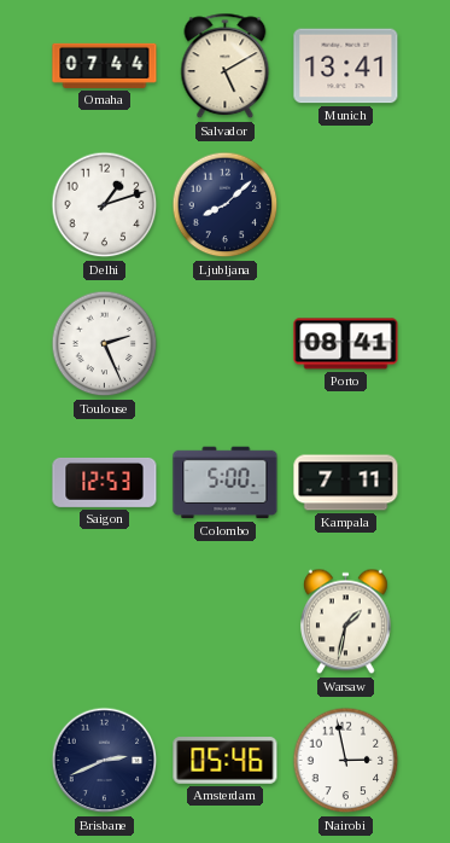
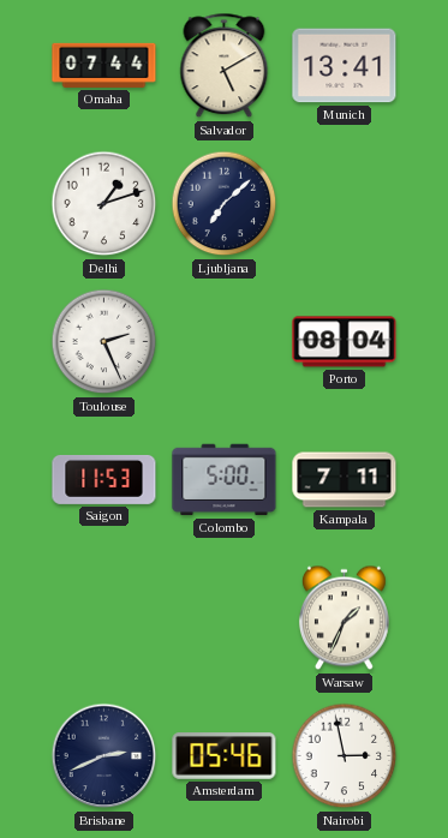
Ljubljana: 8:08 -> 7:08
Porto: 08:41 -> 08:04
Saigon: 12:53 -> 11:53
Warsaw: 1:32 -> 1:34
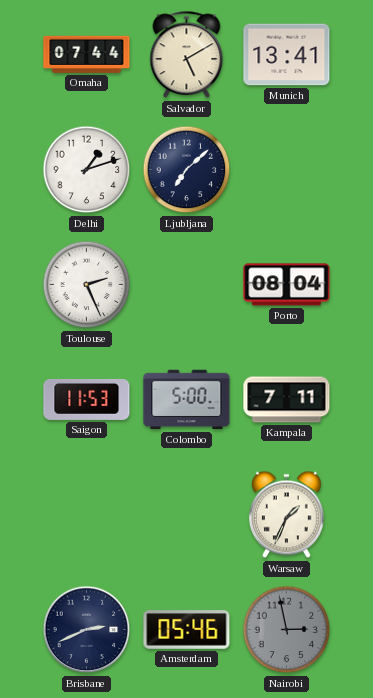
Nairobi dial: white -> grey
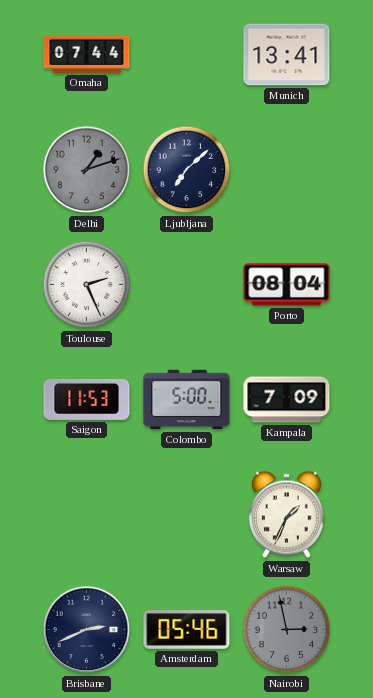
Salvador: 5:10 -> none
Delhi dial: white -> grey
Kampala: 7:11 -> 7:09
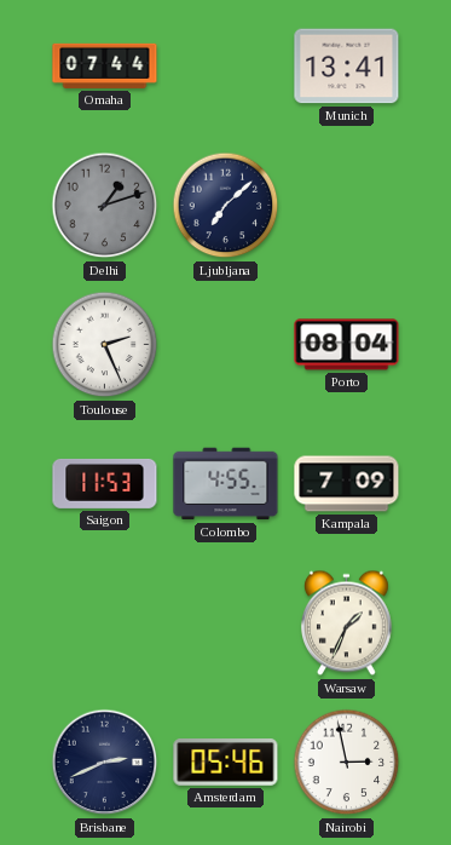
Colombo: 5:00 -> 4:55
Nairobi dial: grey -> white
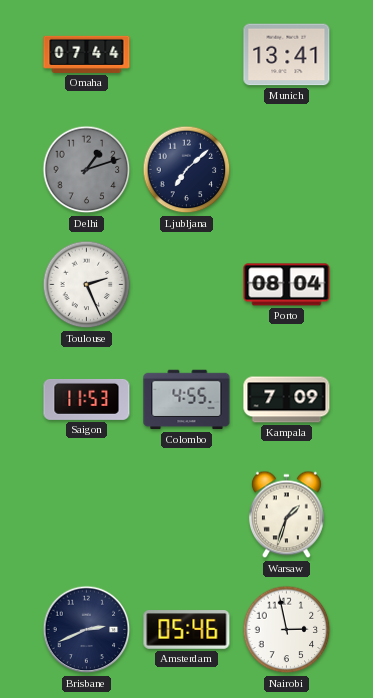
Warsaw: 1:34 -> 1:33
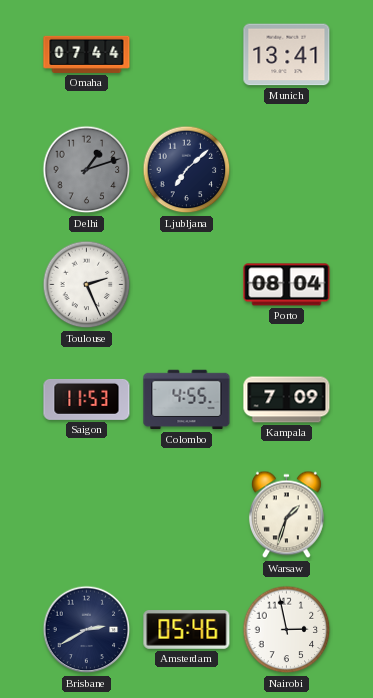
Brisbane: 2:41 -> 2:40
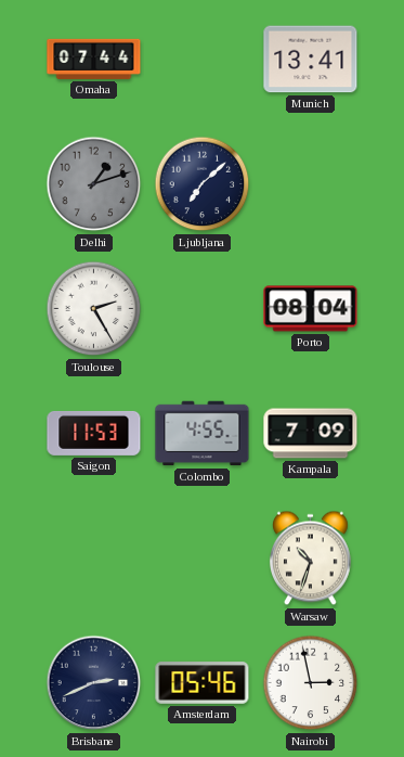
Toulouse: 2:26 -> 2:25
Warsaw: 1:33 -> 10:33
Brisbane: 2:40 -> 2:41
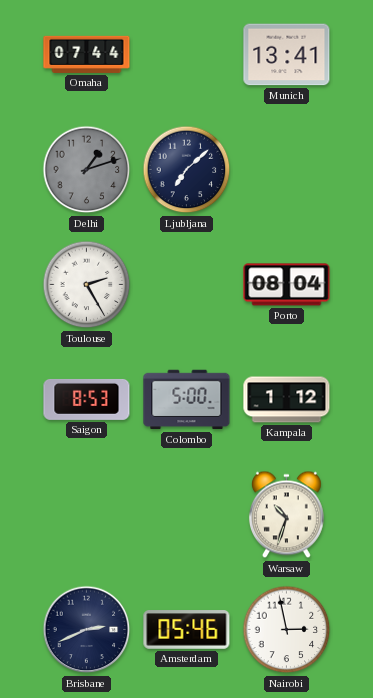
Saigon: 11:53 -> 8:53
Colombo: 4:55 -> 5:00
Kampala: 7:09 -> 1:12
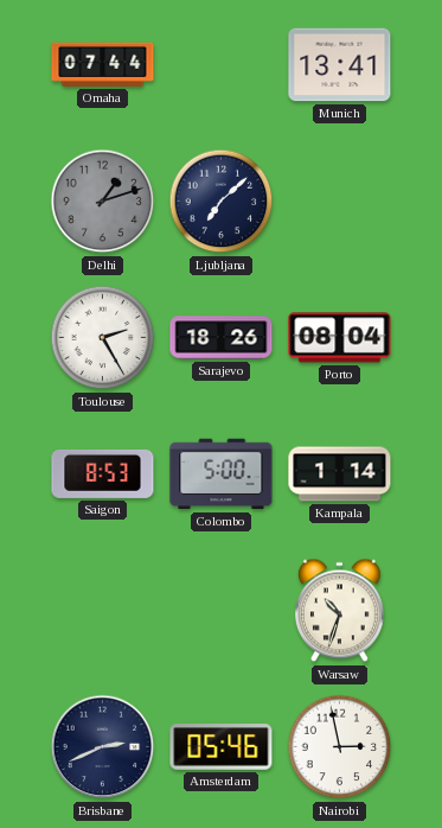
Sarajevo: none -> 18:26
Kampala: 1:12 -> 1:14
